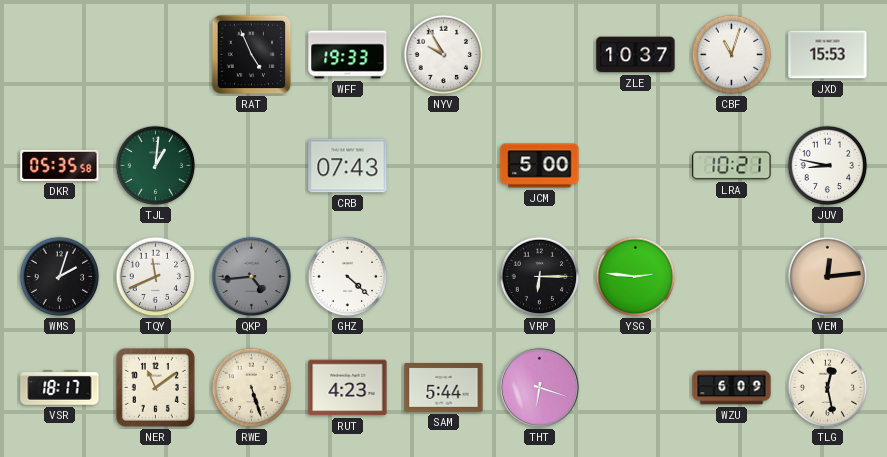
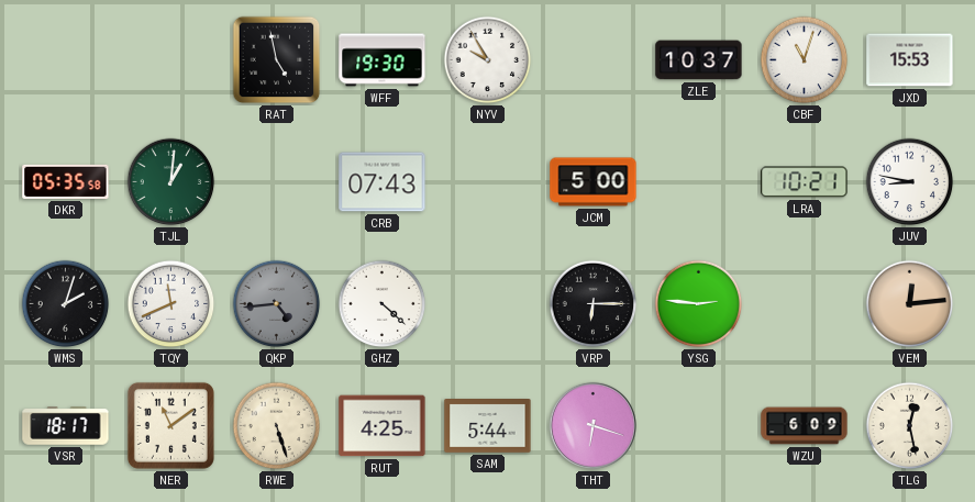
RAT: 4:56 -> 4:58
WFF: 19:33 -> 19:30
RUT: 4:23 -> 4:25
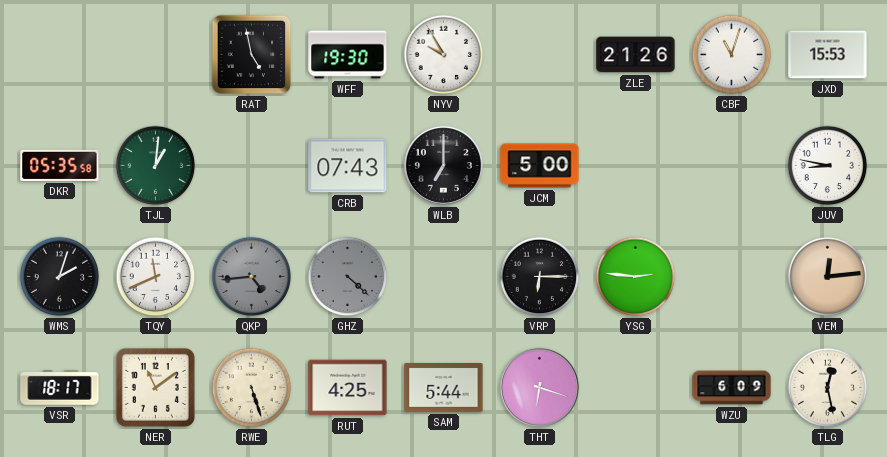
ZLE: 10:37 -> 21:26
WLB: none -> 7:00
LRA: 10:21 -> none
GHZ dial: white -> grey
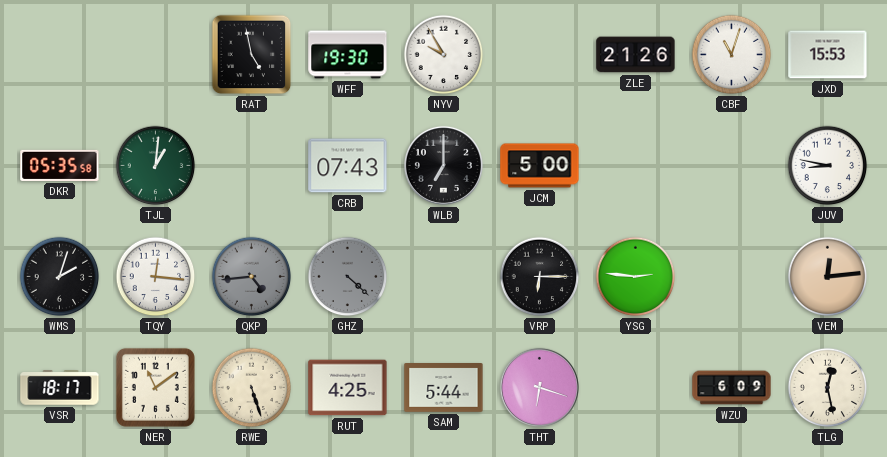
TQY: 11:41 -> 12:16
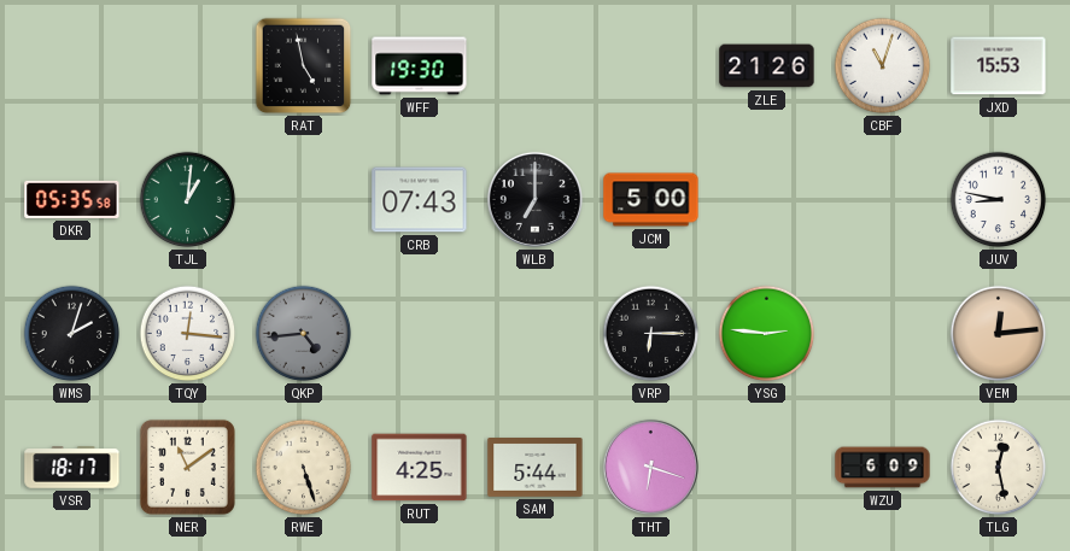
NYV: 9:55 -> none
GHZ: 4:22 -> none
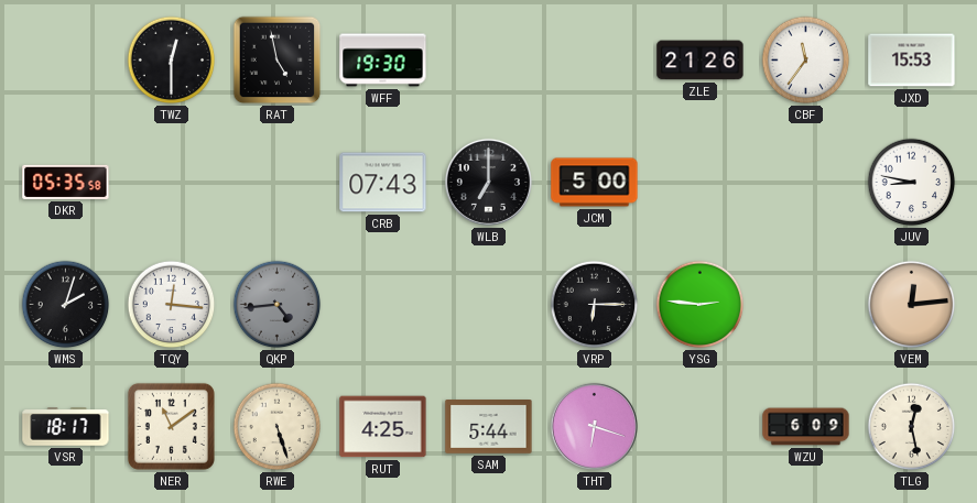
TWZ: none -> 12:30
CBF: 11:03 -> 11:36
TJL: 1:01 -> none
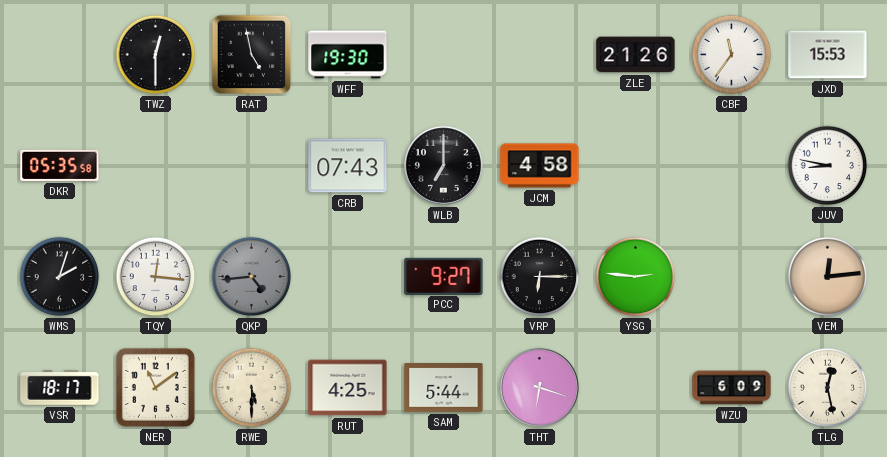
JCM: 5:00 -> 4:58
PCC: none -> 9:27
RWE: 5:27 -> 5:30
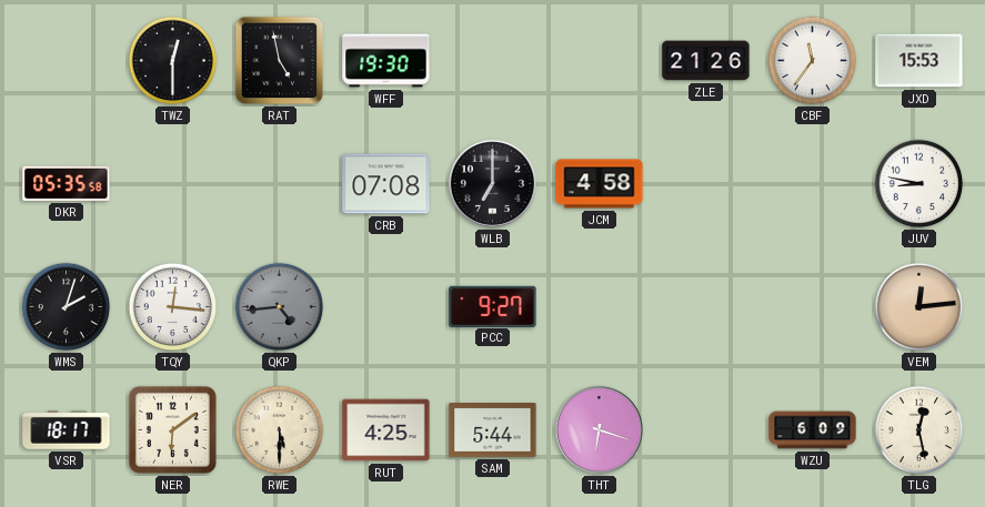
CRB: 07:43 -> 07:08
VRP: 6:15 -> none
YSG: 2:46 -> none
NER: 11:09 -> 6:09
